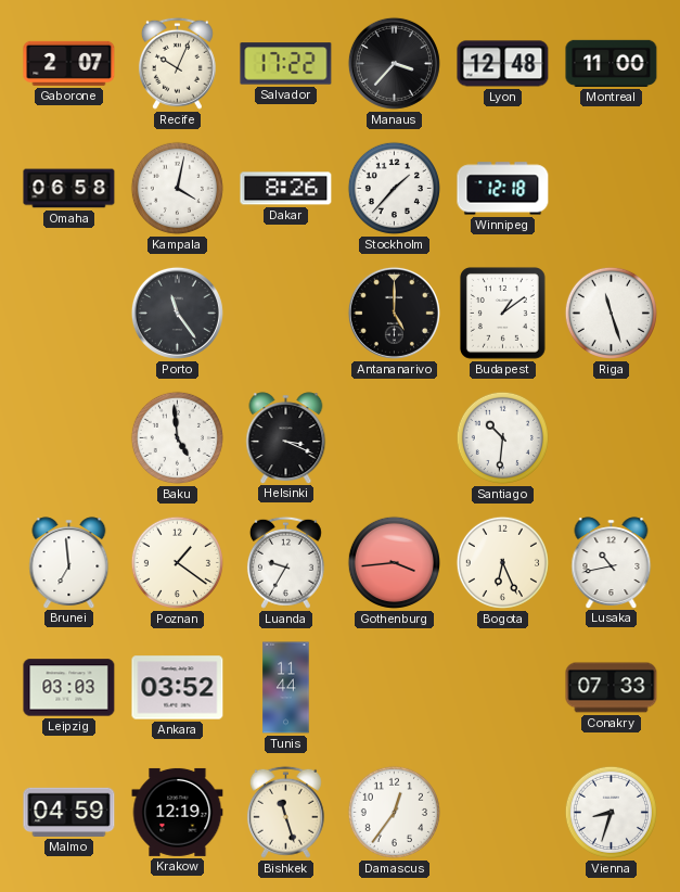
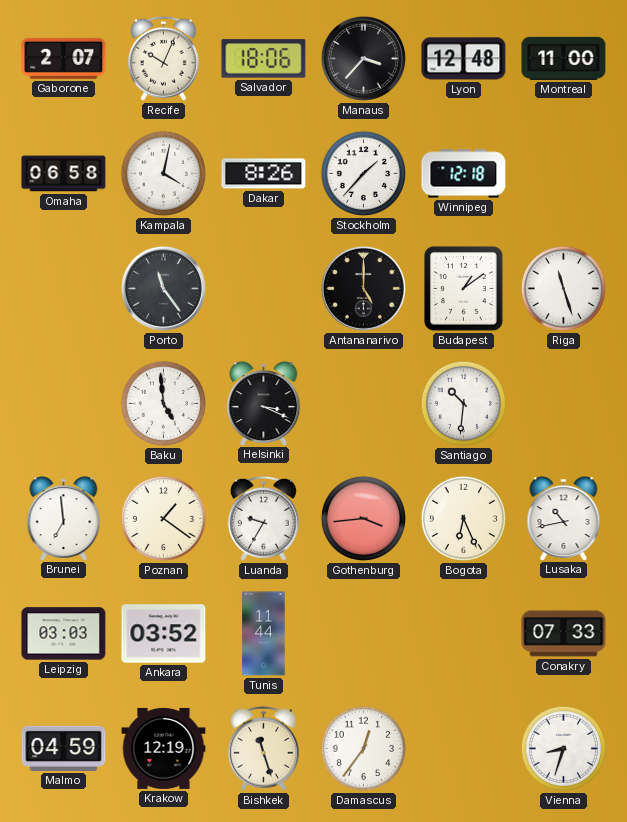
Salvador: 17:22 -> 18:06
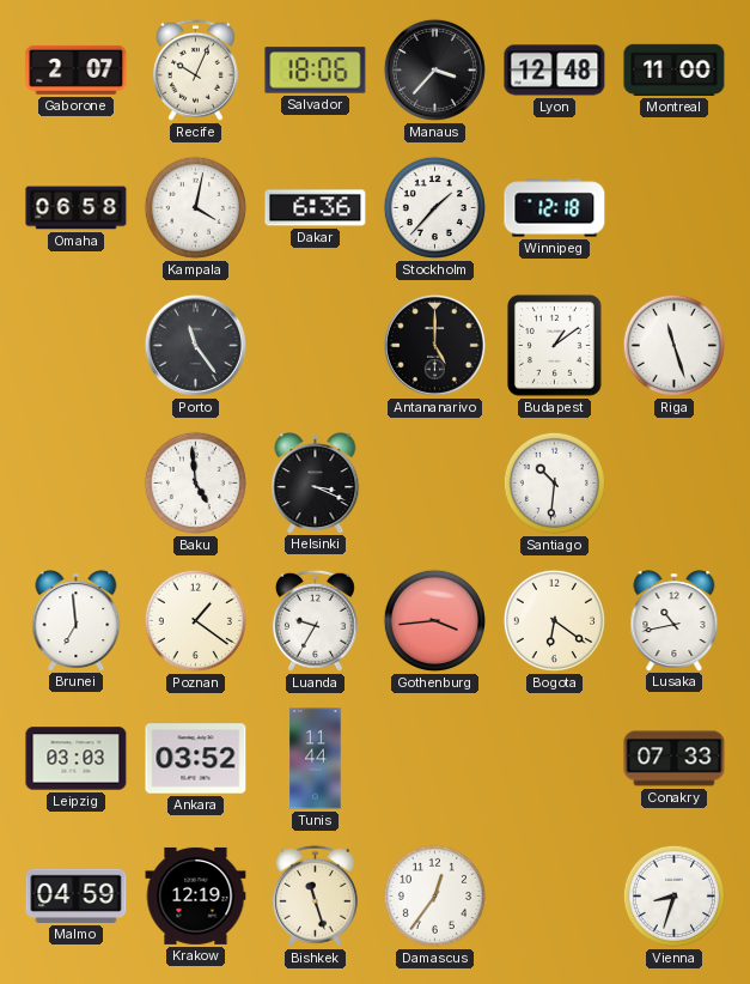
Dakar: 8:26 -> 6:36
Bogota: 6:26 -> 6:21
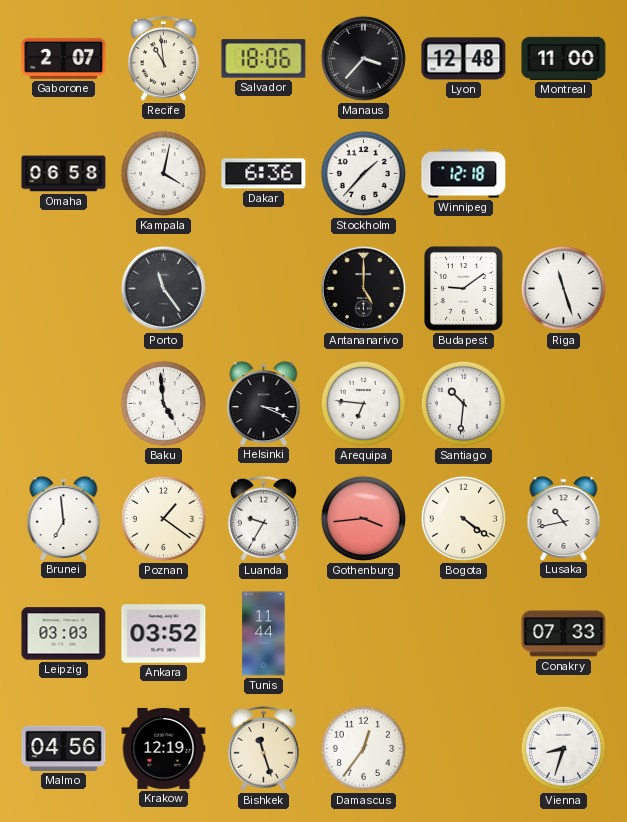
Recife: 10:04 -> 10:59
Budapest: 1:09 -> 9:09
Arequipa: none -> 6:46
Bogota: 6:21 -> 4:21
Malmo: 04:59 -> 04:56
